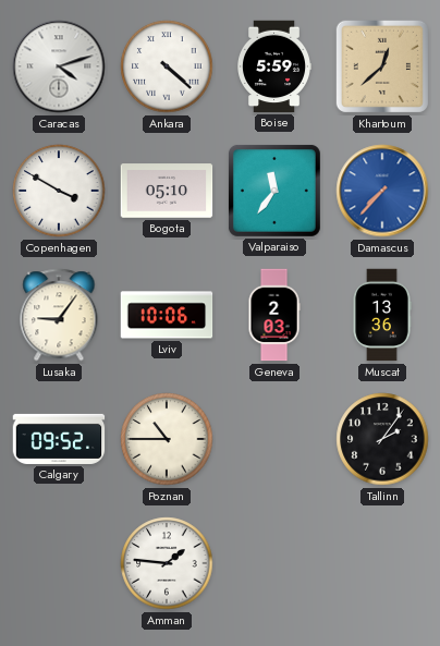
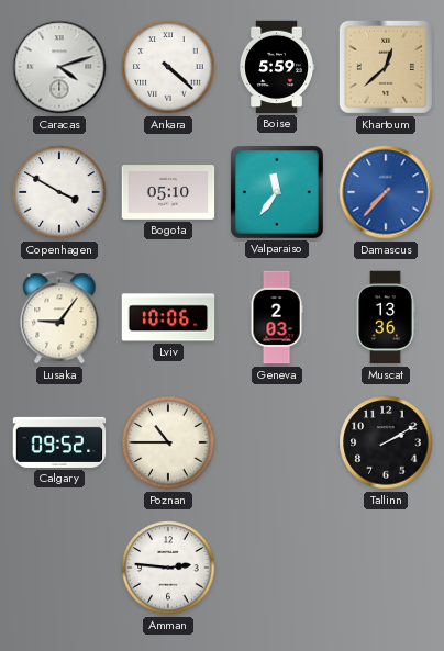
Tallinn: 2:06 -> 2:10
Amman: 1:46 -> 2:46
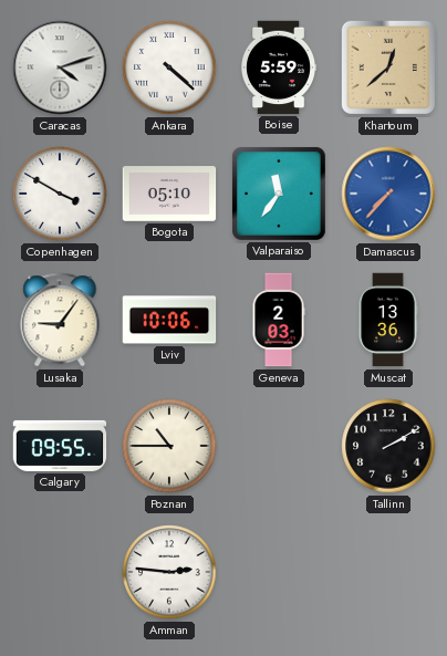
Calgary: 09:52 -> 09:55
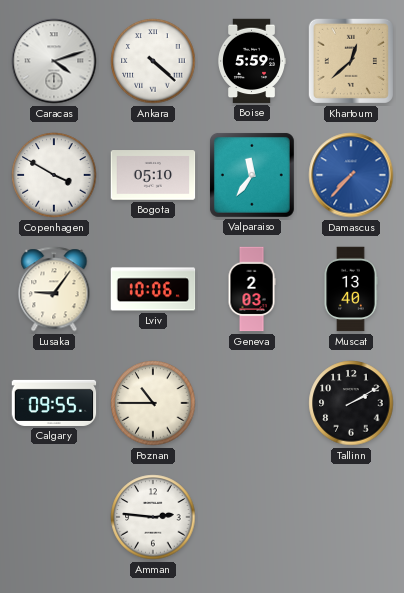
Muscat: 13:36 -> 13:40
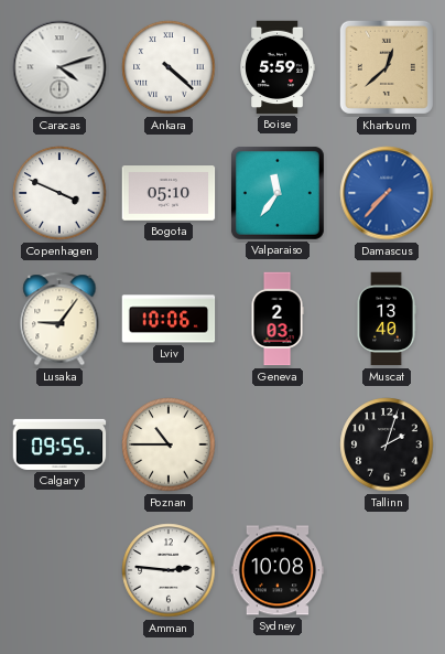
Copenhagen: 3:50 -> 3:49
Tallinn: 2:10 -> 2:03
Sydney: none -> 10:08
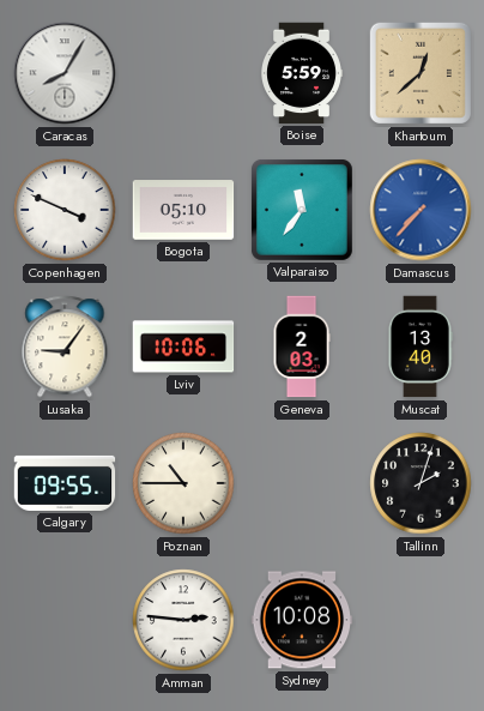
Caracas: 4:12 -> 8:05
Ankara: 4:22 -> none
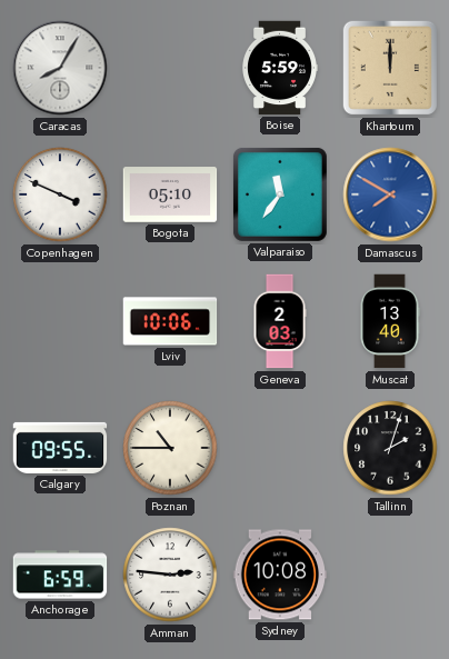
Khartoum: 12:38 -> 12:00
Damascus: 7:37 -> 7:50
Lusaka: 9:06 -> none
Anchorage: none -> 6:59
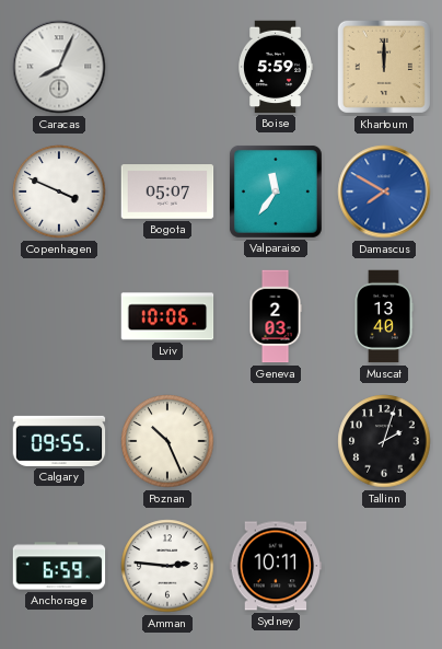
Caracas: 8:05 -> 8:04
Bogota: 05:10 -> 05:07
Poznan: 10:45 -> 10:26
Sydney: 10:08 -> 10:11
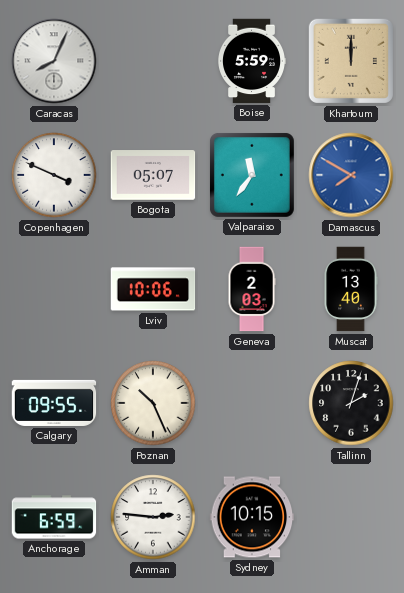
Sydney: 10:11 -> 10:15
